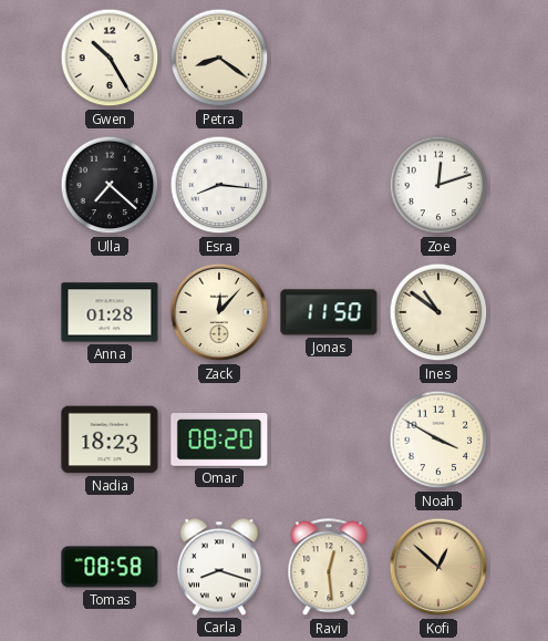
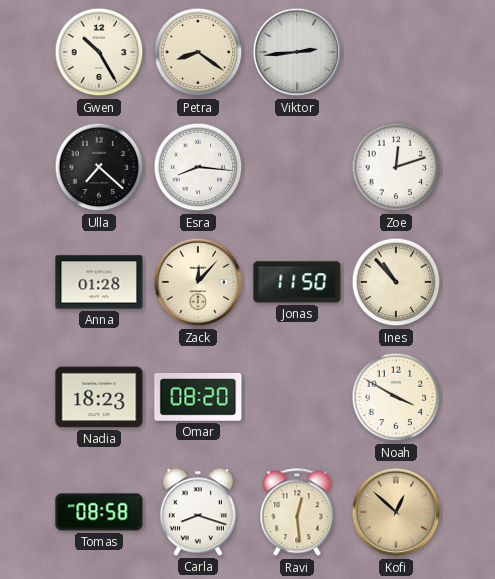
Viktor: none -> 2:44
Ines: 10:51 -> 10:53
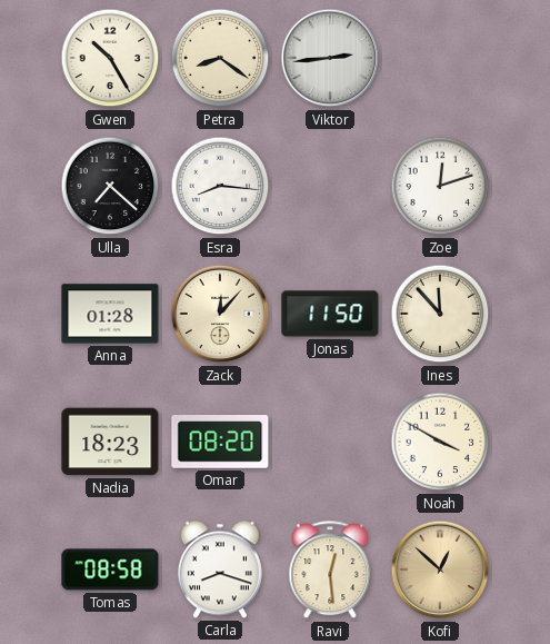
Ines: 10:53 -> 11:53
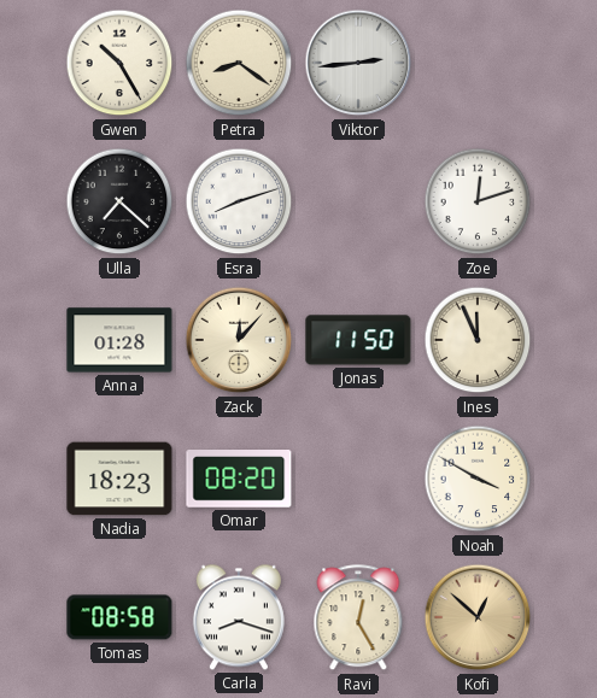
Esra: 8:16 -> 8:12
Ines: 11:53 -> 11:56
Ravi: 12:29 -> 12:25
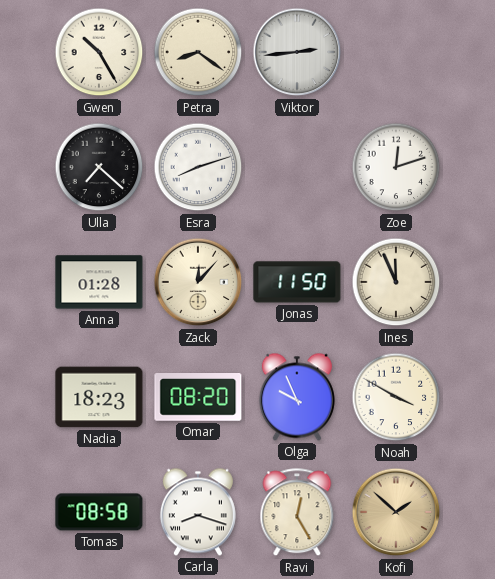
Olga: none -> 9:56
Kofi: 12:52 -> 1:52
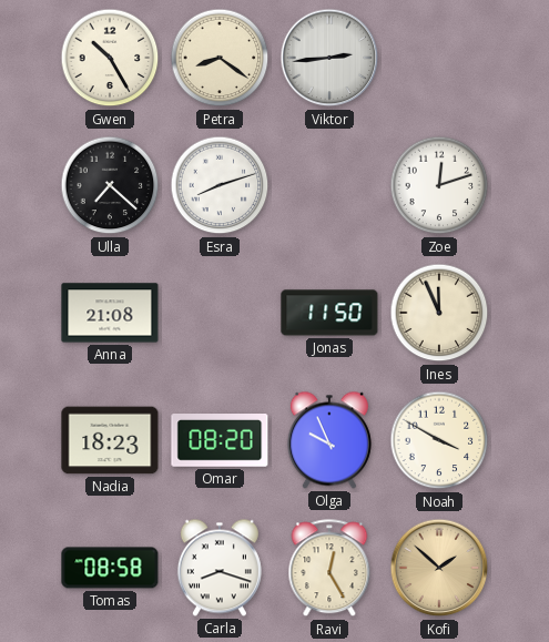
Anna: 01:28 -> 21:08
Zack: 12:07 -> none
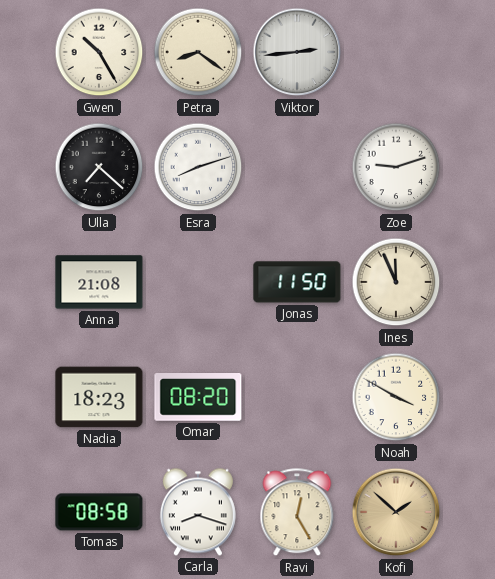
Zoe: 12:12 -> 9:12
Olga: 9:56 -> none
